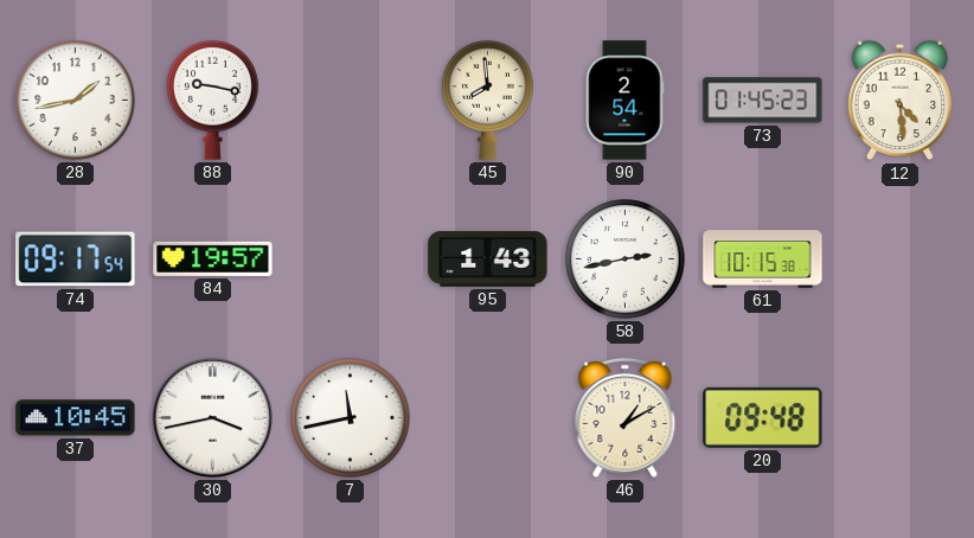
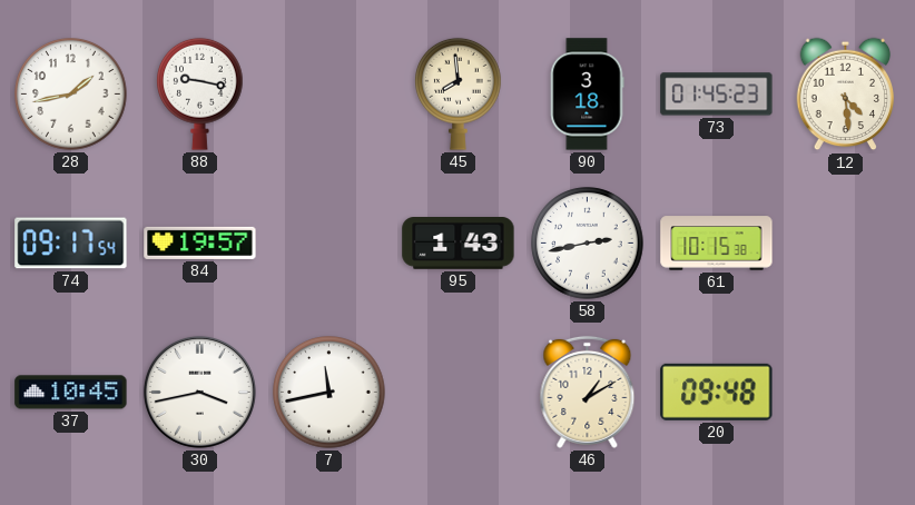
90: 2:54 -> 3:18
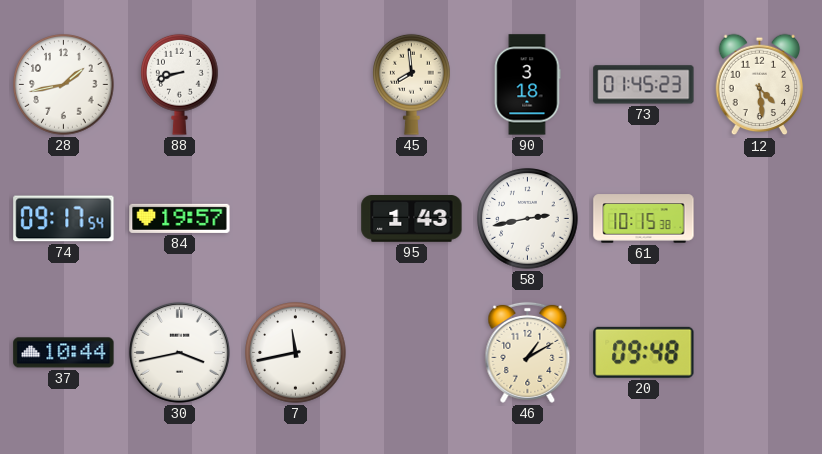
88: 9:17 -> 8:42
37: 10:45 -> 10:44
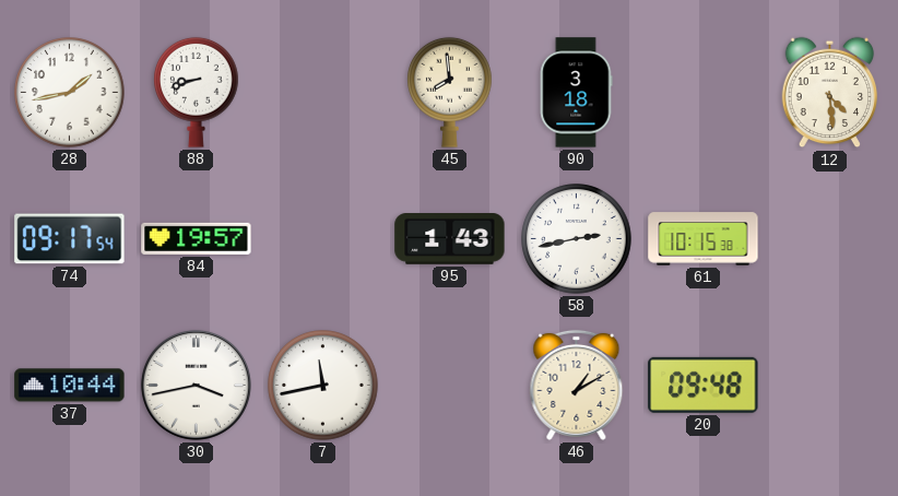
73: 01:45 -> none
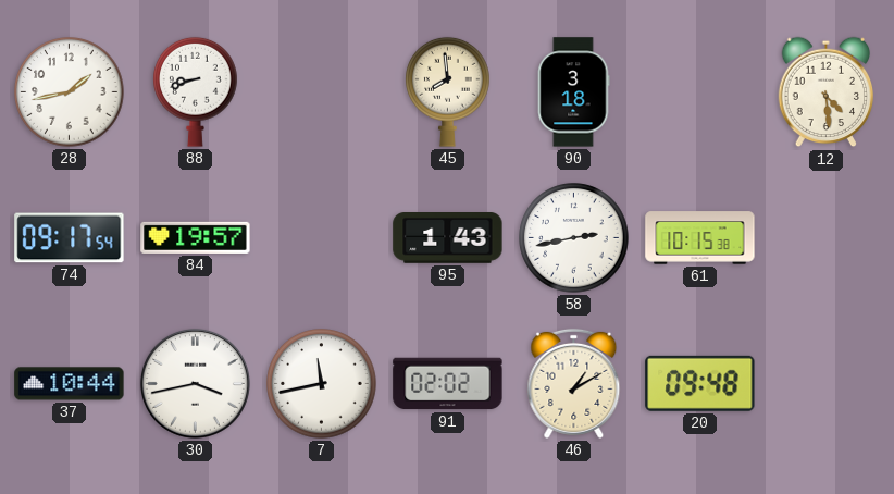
91: none -> 02:02
